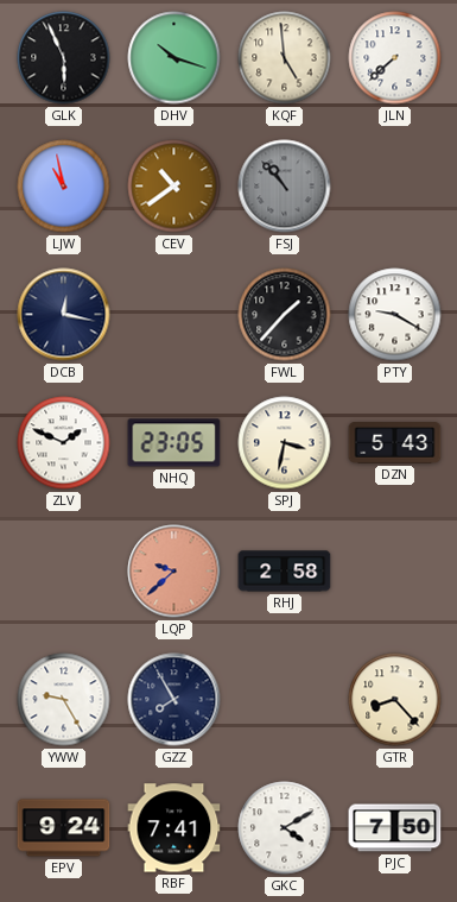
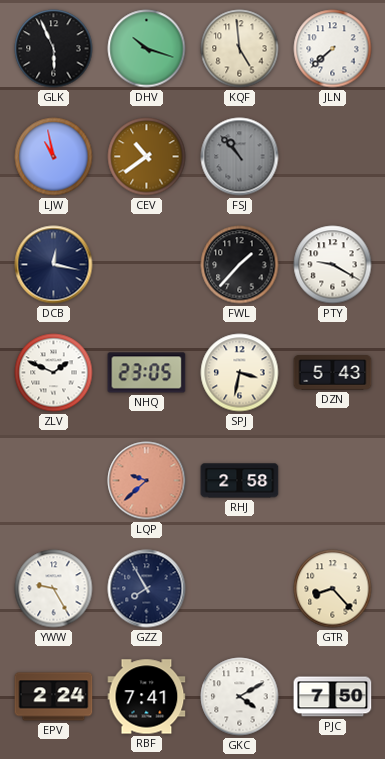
EPV: 9:24 -> 2:24
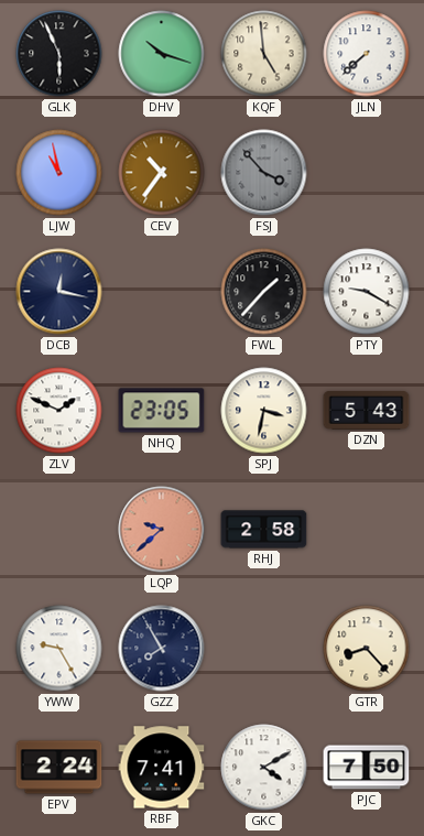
CEV: 10:39 -> 10:36
FSJ: 10:53 -> 3:53
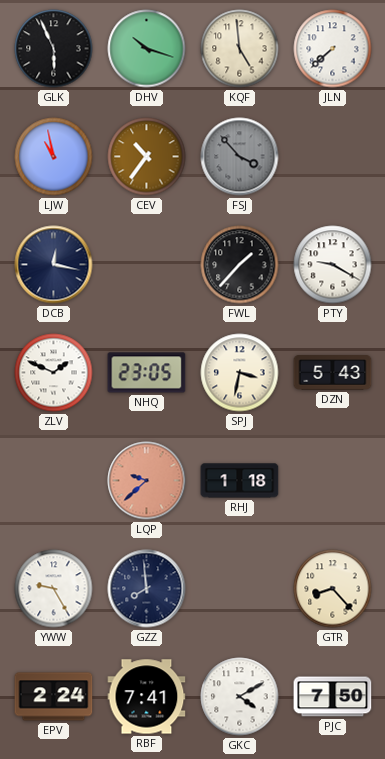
RHJ: 2:58 -> 1:18
GZZ: 7:55 -> 7:59
